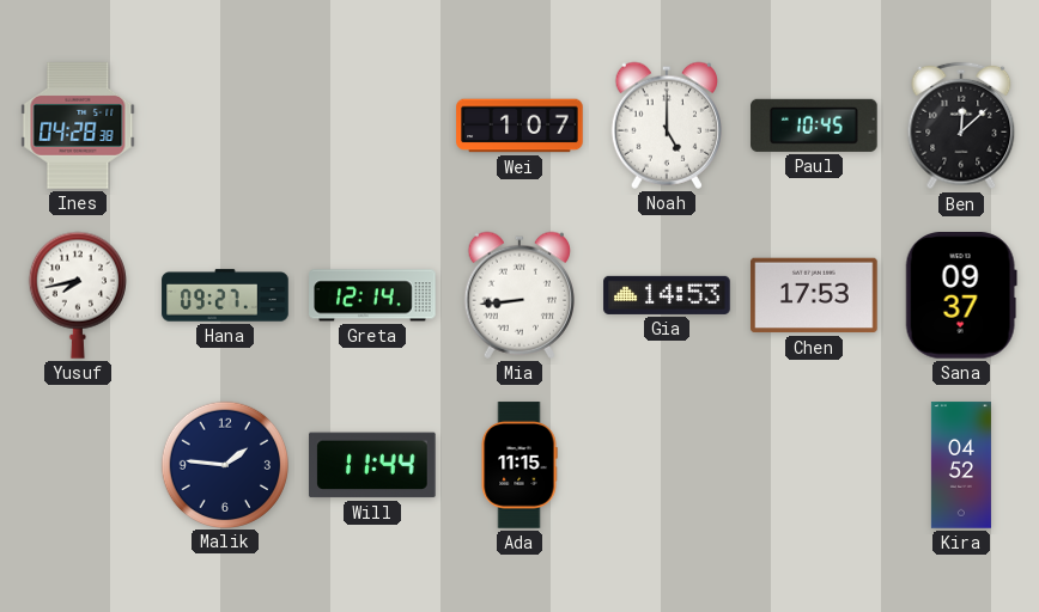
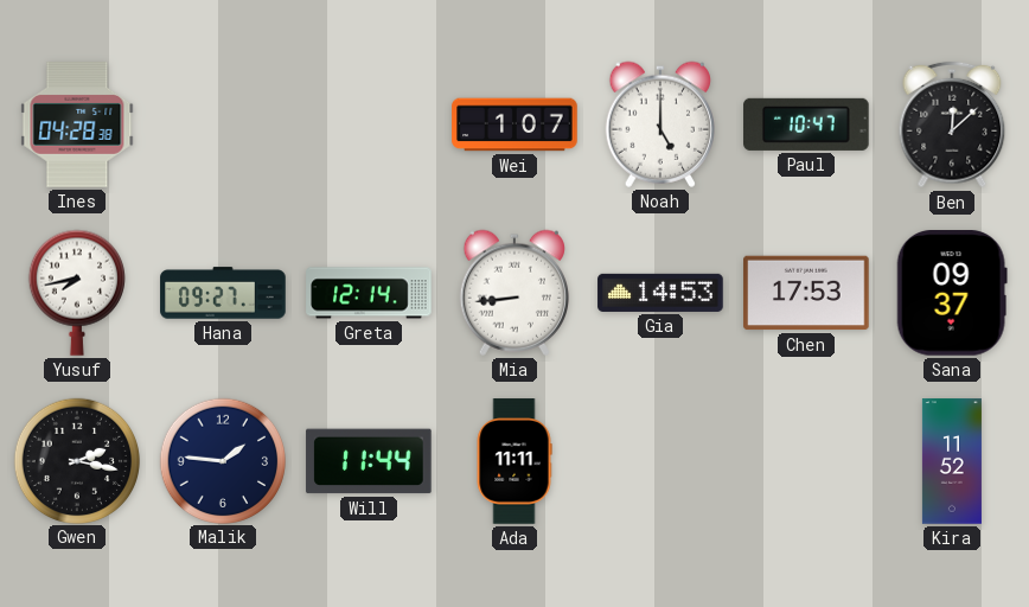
Paul: 10:45 -> 10:47
Gwen: none -> 2:17
Ada: 11:15 -> 11:11
Kira: 04:52 -> 11:52
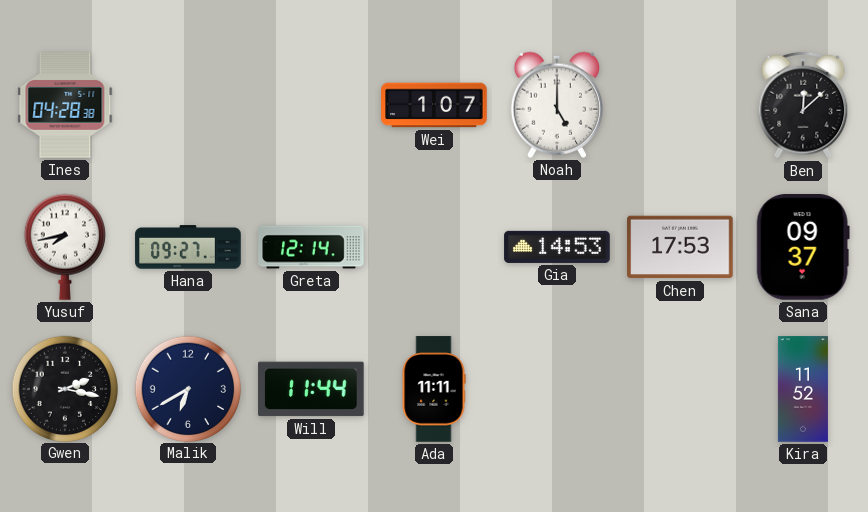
Paul: 10:47 -> none
Mia: 8:44 -> none
Malik: 1:46 -> 6:40
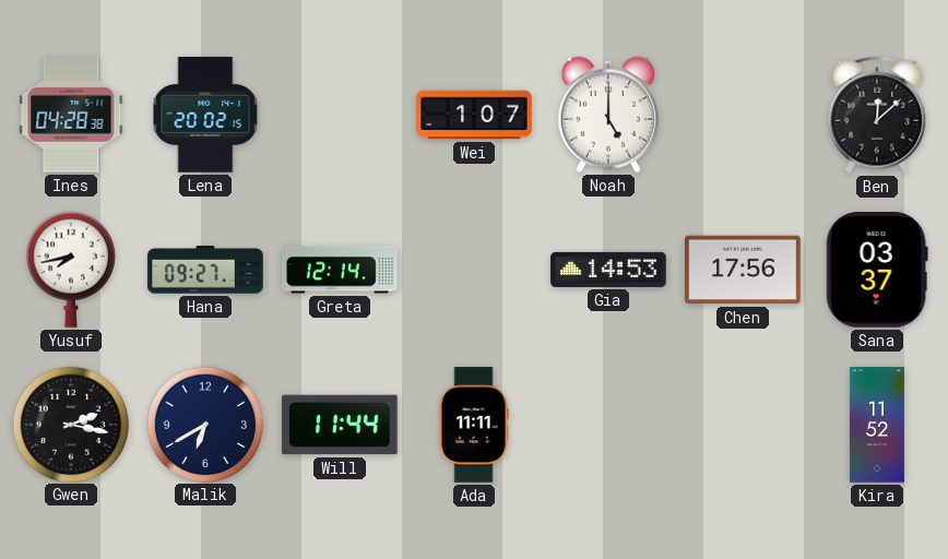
Lena: none -> 20:02
Chen: 17:53 -> 17:56
Sana: 09:37 -> 03:37
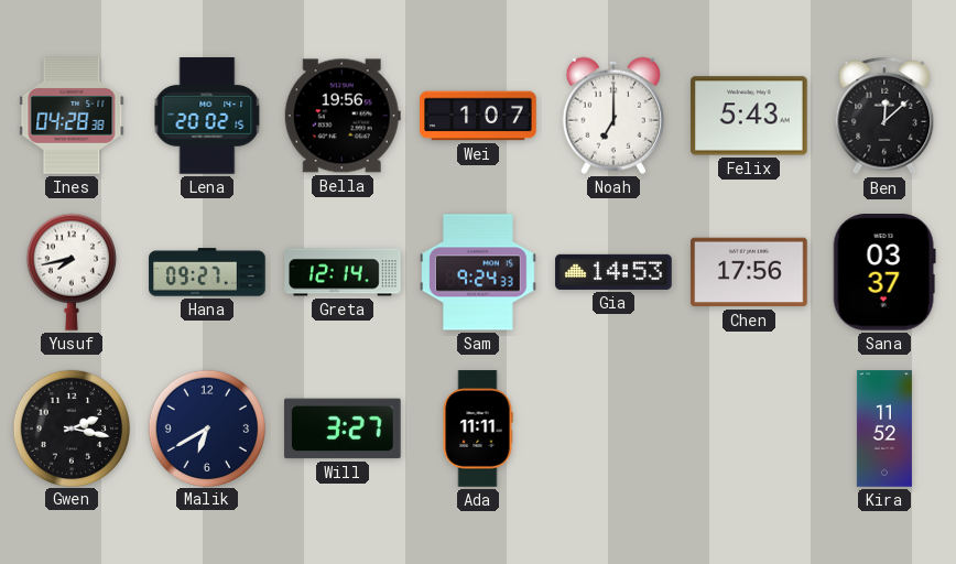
Bella: none -> 19:56
Noah: 5:00 -> 7:00
Felix: none -> 5:43
Sam: none -> 9:24
Will: 11:44 -> 3:27
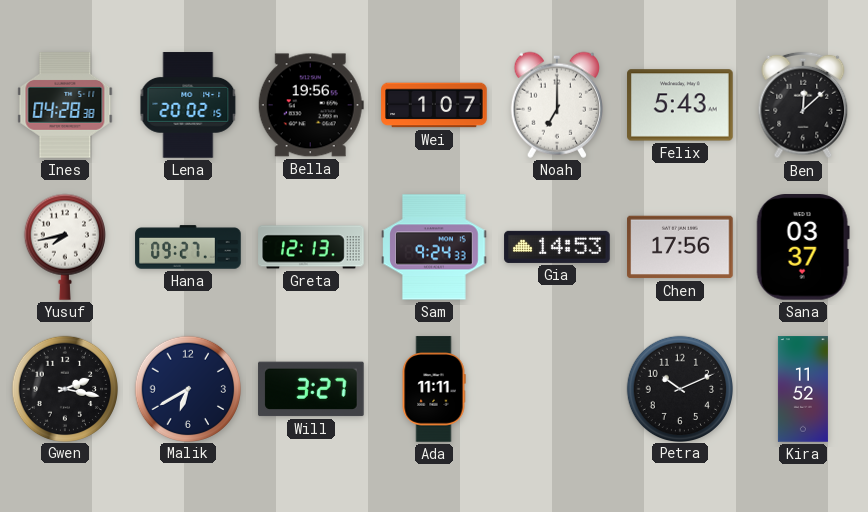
Greta: 12:14 -> 12:13
Petra: none -> 10:11
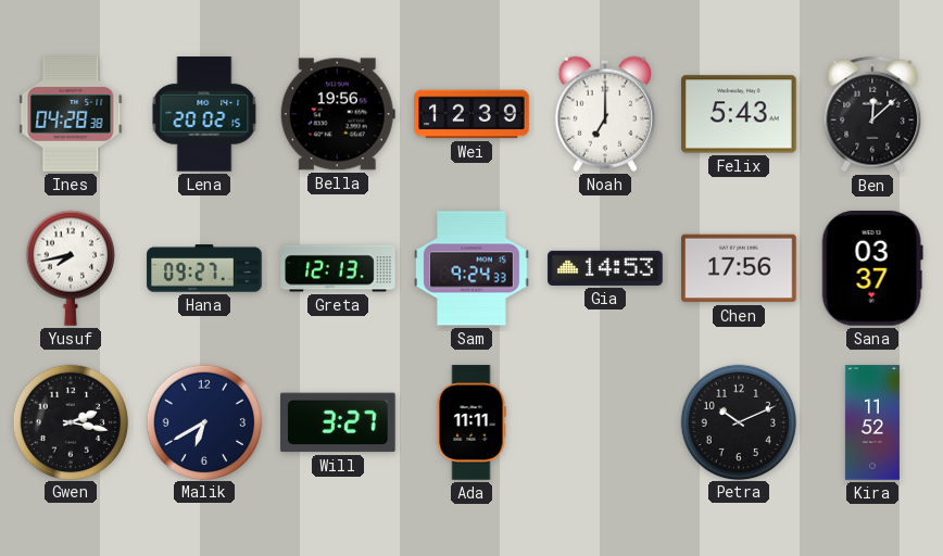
Wei: 1:07 -> 12:39
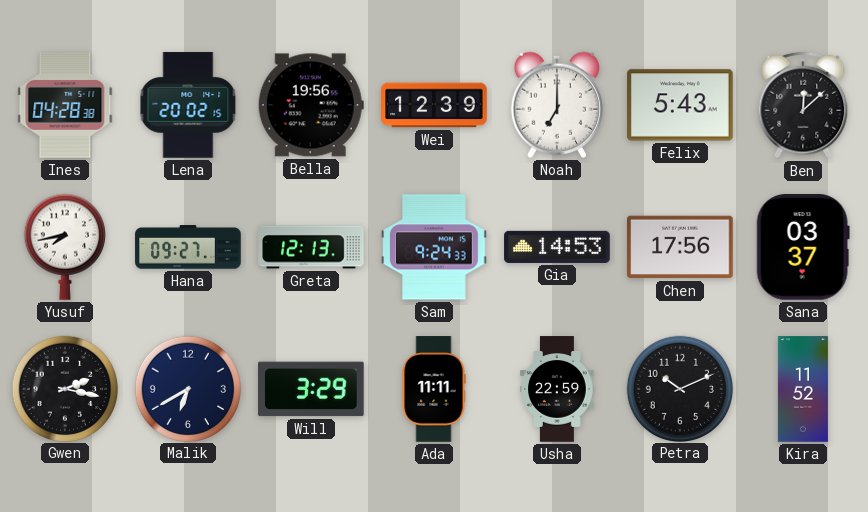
Will: 3:27 -> 3:29
Usha: none -> 22:59
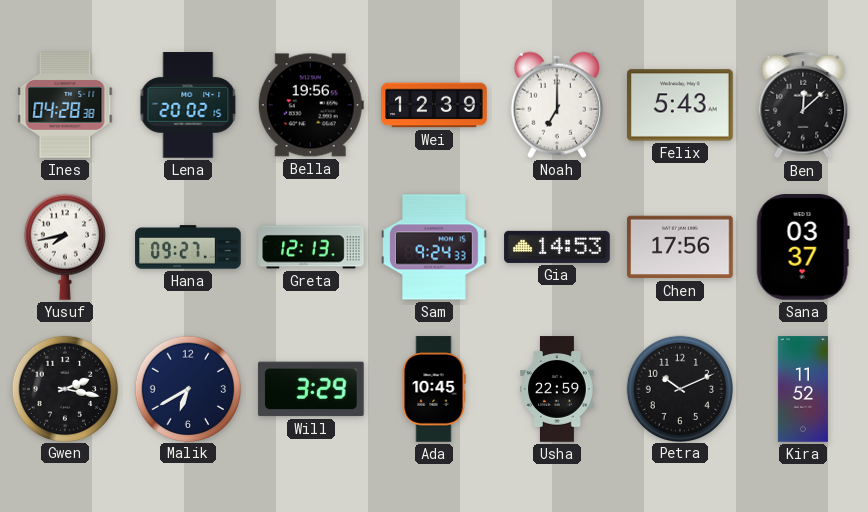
Ada: 11:11 -> 10:45
